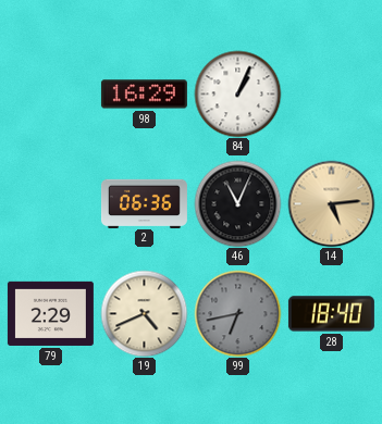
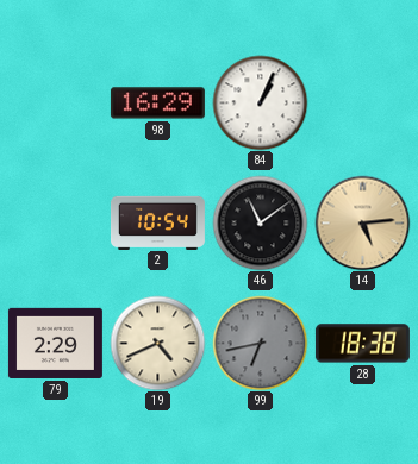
2: 06:36 -> 10:54
46: 11:04 -> 11:09
28: 18:40 -> 18:38
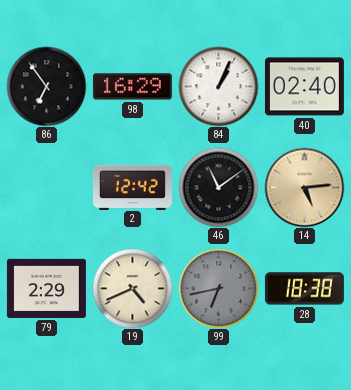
86: none -> 6:54
40: none -> 02:40
2: 10:54 -> 12:42
